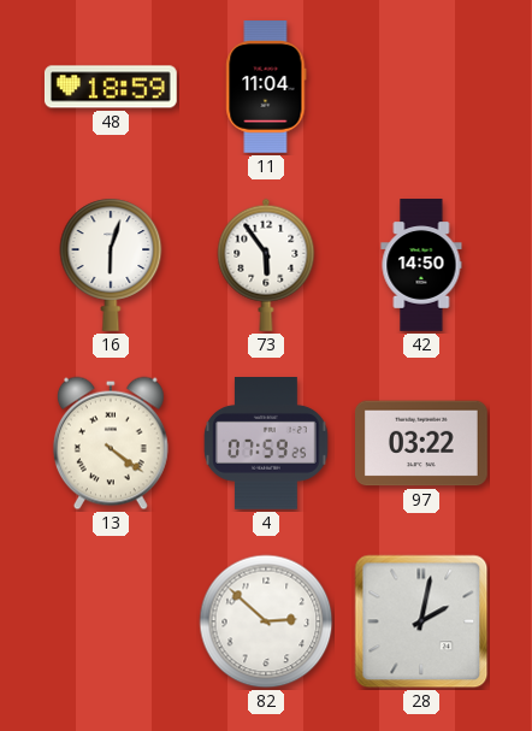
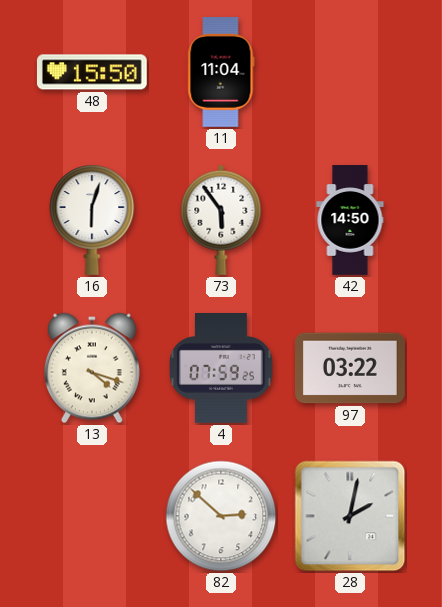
48: 18:59 -> 15:50
13: 4:21 -> 4:18
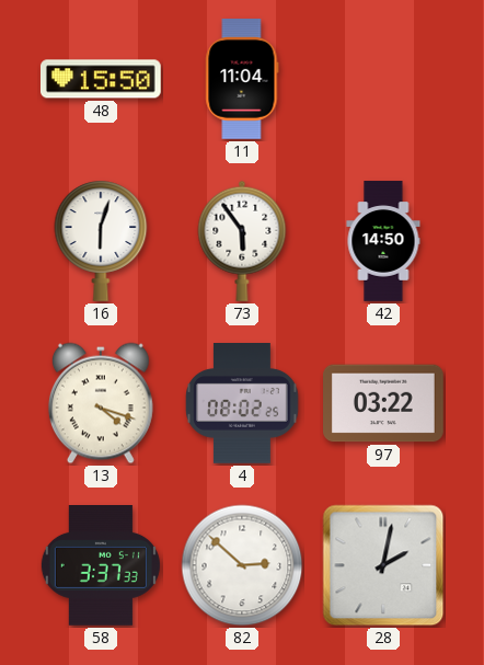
4: 07:59 -> 08:02
58: none -> 3:37
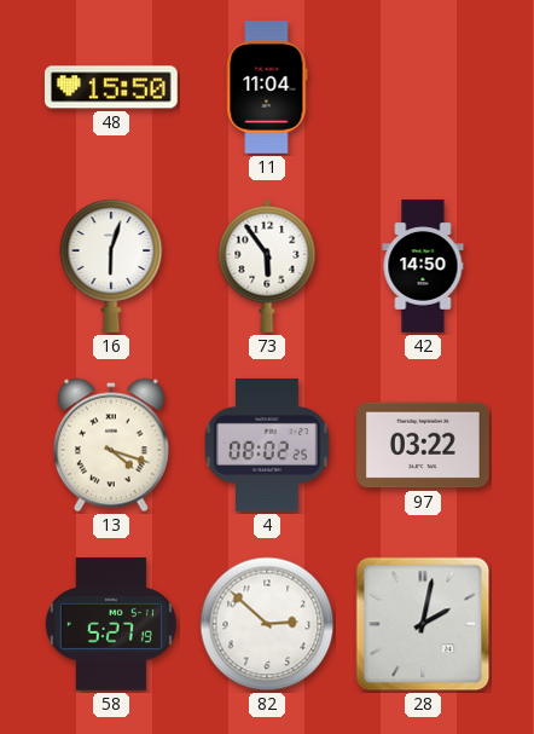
58: 3:37 -> 5:27
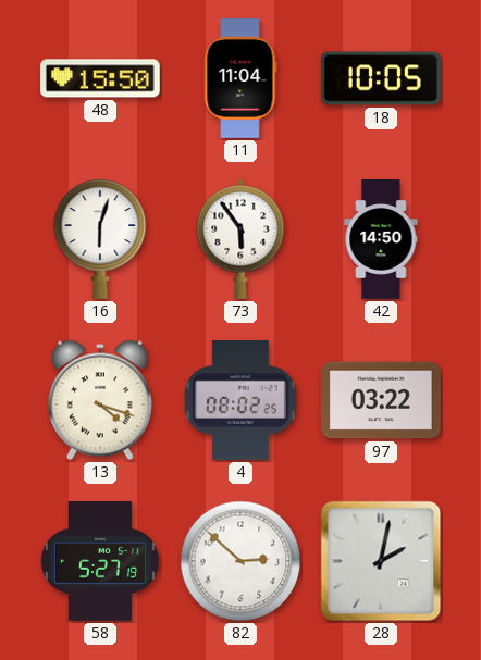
18: none -> 10:05
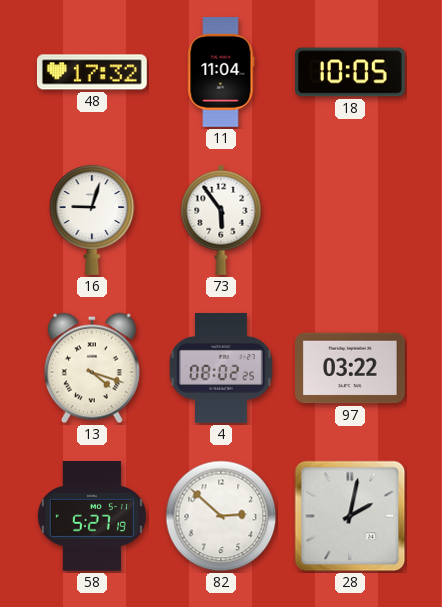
48: 15:50 -> 17:32
16: 6:03 -> 9:03
42: 14:50 -> none
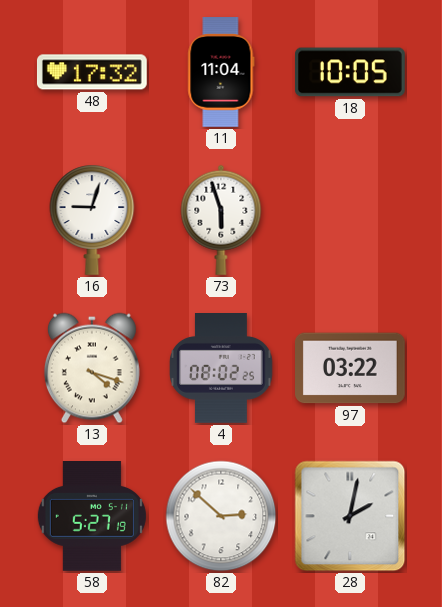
73: 5:54 -> 5:57
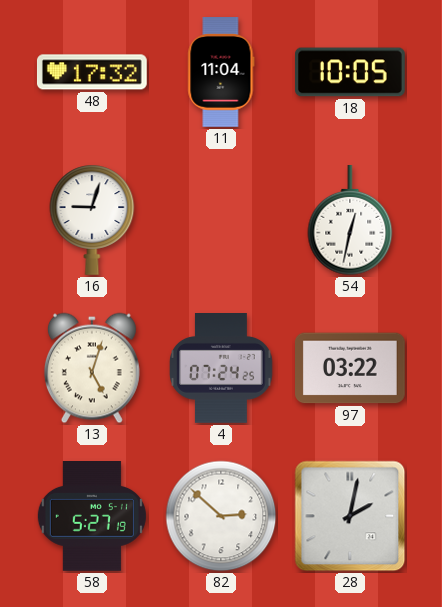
73: 5:57 -> none
54: none -> 12:32
13: 4:18 -> 5:03
4: 08:02 -> 07:24
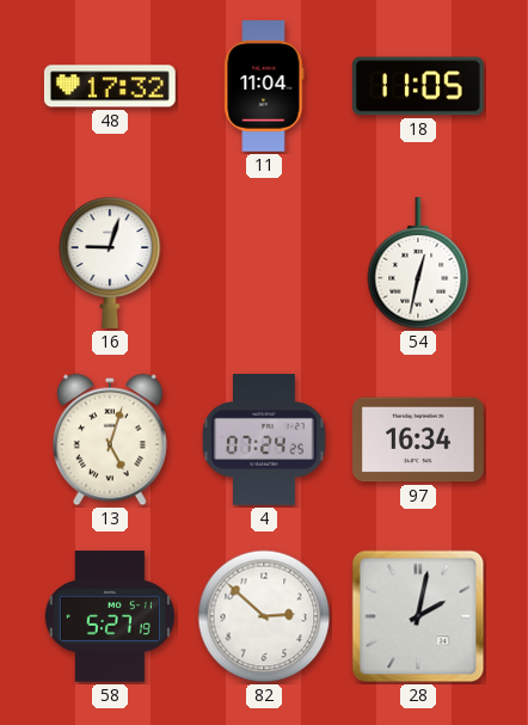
18: 10:05 -> 11:05
97: 03:22 -> 16:34
